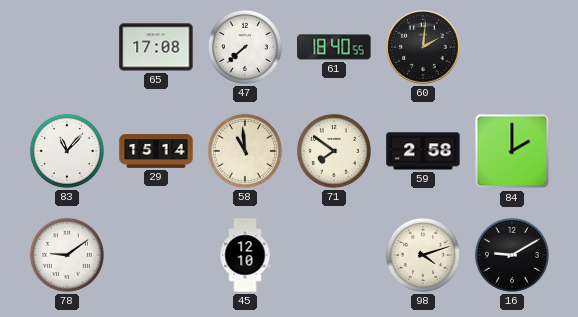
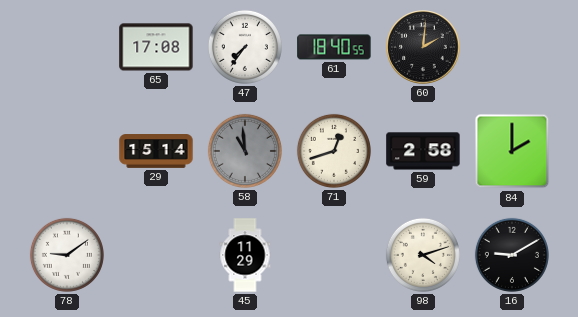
47: 7:38 -> 7:36
83: 11:07 -> none
58 dial: cream -> grey
71: 7:51 -> 12:42
45: 12:10 -> 11:29
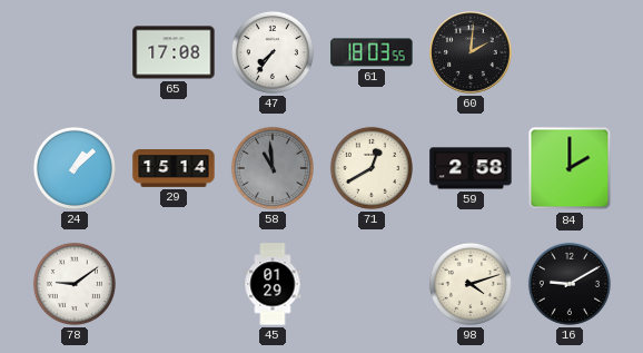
61: 18:40 -> 18:03
24: none -> 1:08
71: 12:42 -> 12:40
45: 11:29 -> 01:29
